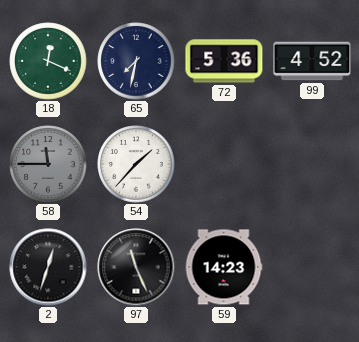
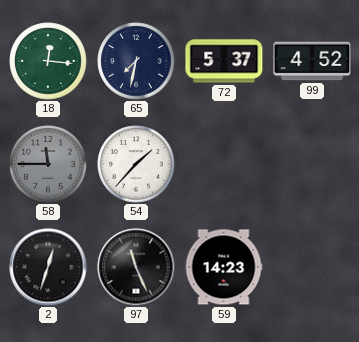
18: 12:19 -> 12:16
72: 5:36 -> 5:37
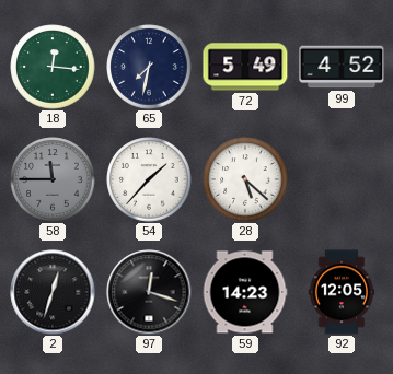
72: 5:37 -> 5:49
28: none -> 5:22
97: 11:26 -> 12:18
92: none -> 12:05
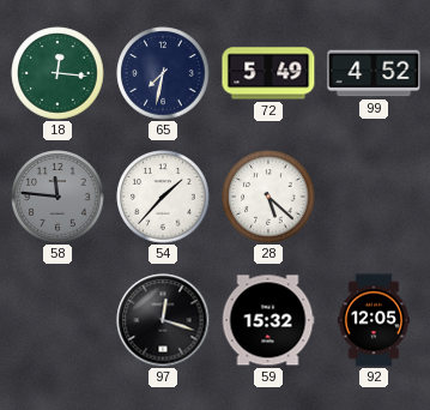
58: 11:45 -> 11:46
2: 12:33 -> none
59: 14:23 -> 15:32
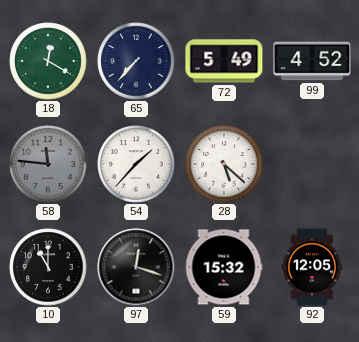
18: 12:16 -> 12:20
65: 7:32 -> 7:37
10: none -> 11:00
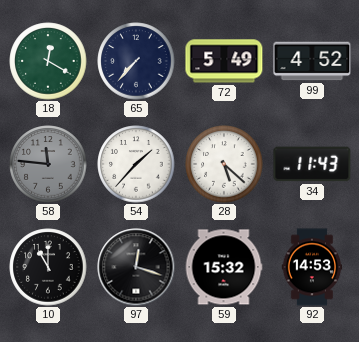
34: none -> 11:43
92: 12:05 -> 14:53
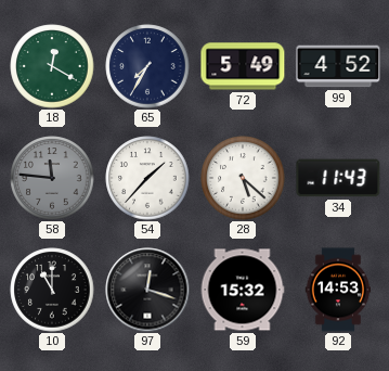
65: 7:37 -> 7:35
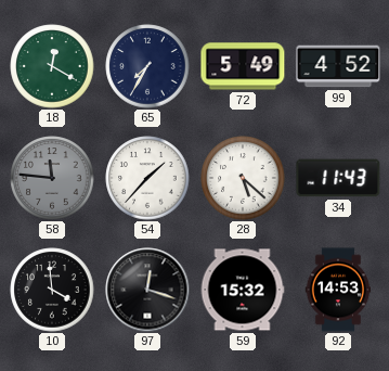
10: 11:00 -> 3:59
